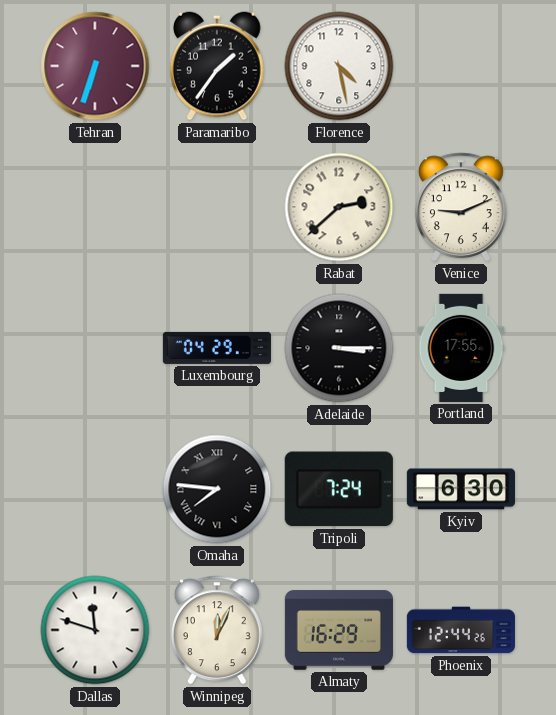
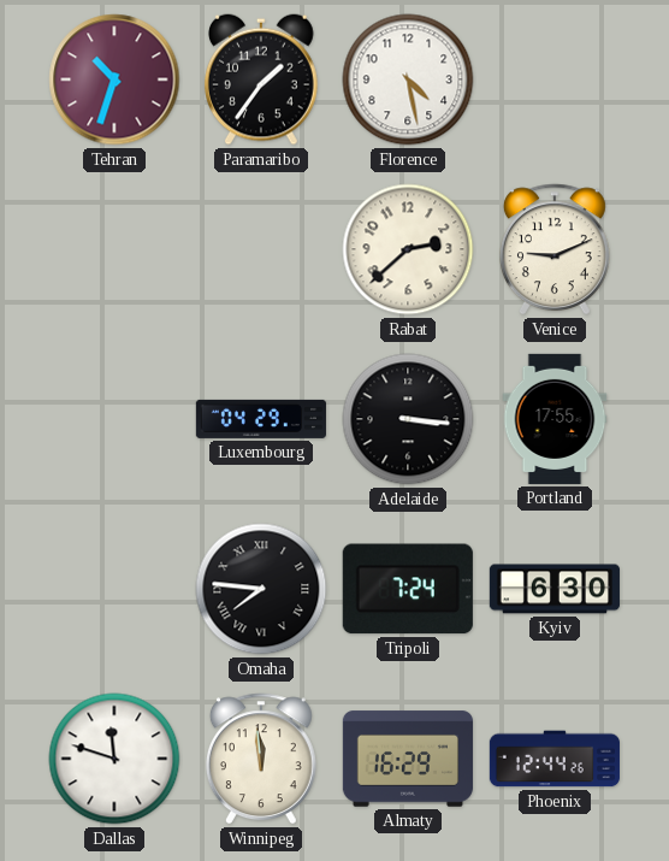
Tehran: 6:33 -> 10:33
Adelaide: 3:15 -> 3:16
Winnipeg: 12:04 -> 11:59
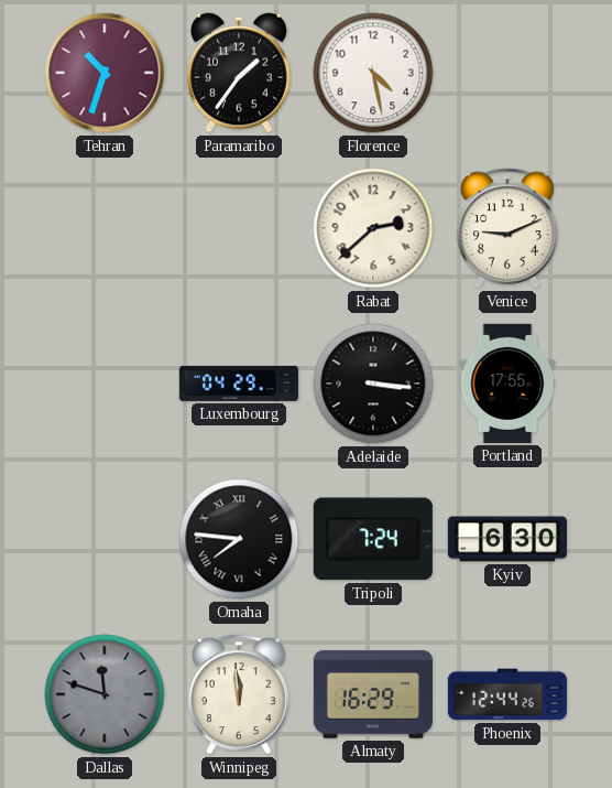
Dallas dial: white -> grey
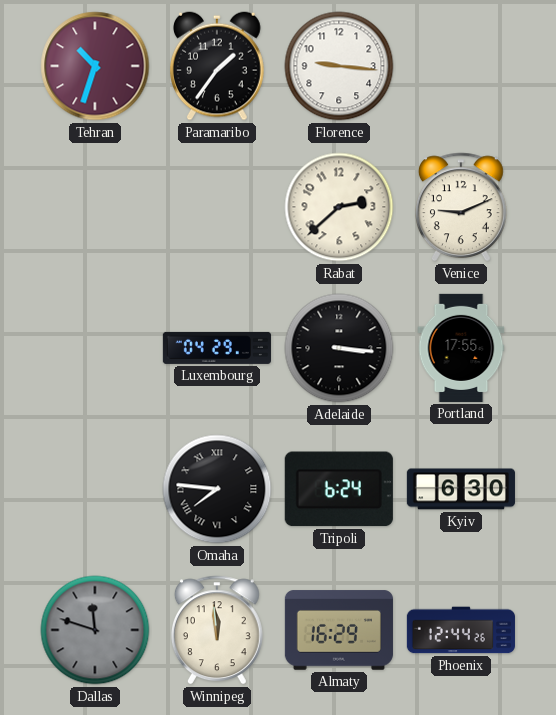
Florence: 4:28 -> 9:16
Tripoli: 7:24 -> 6:24
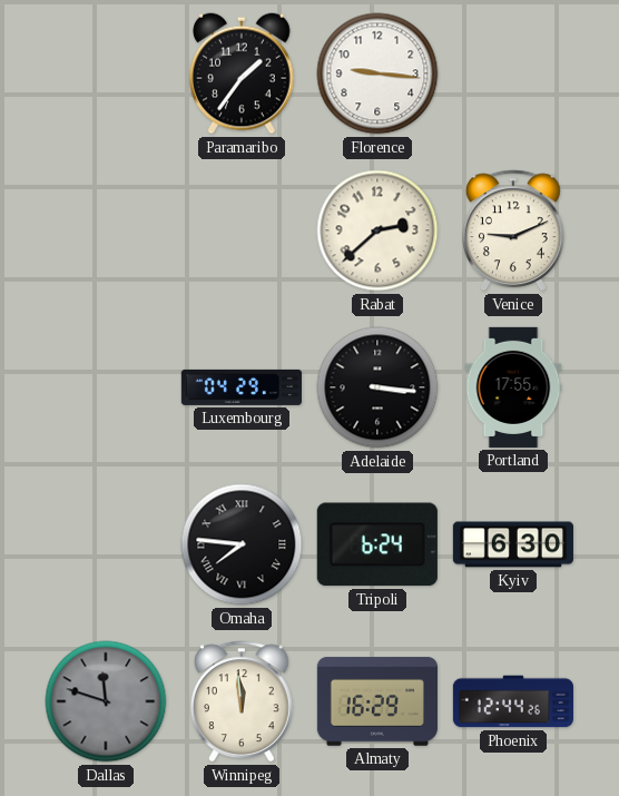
Tehran: 10:33 -> none
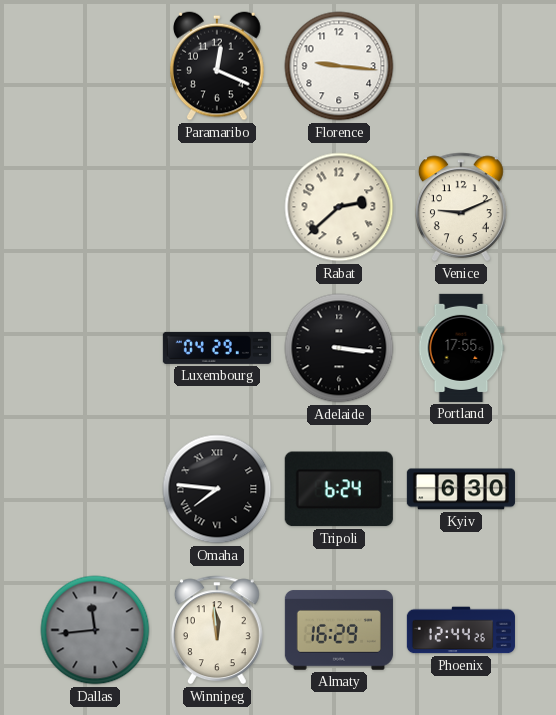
Paramaribo: 1:36 -> 12:19
Dallas: 11:48 -> 11:44
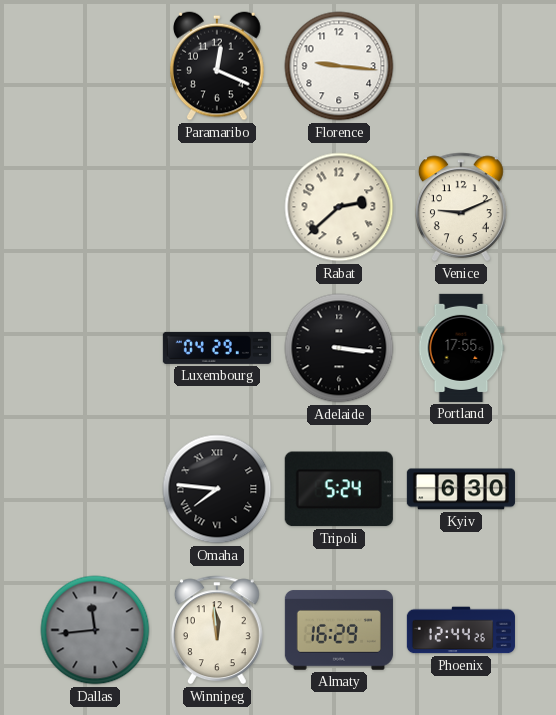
Tripoli: 6:24 -> 5:24
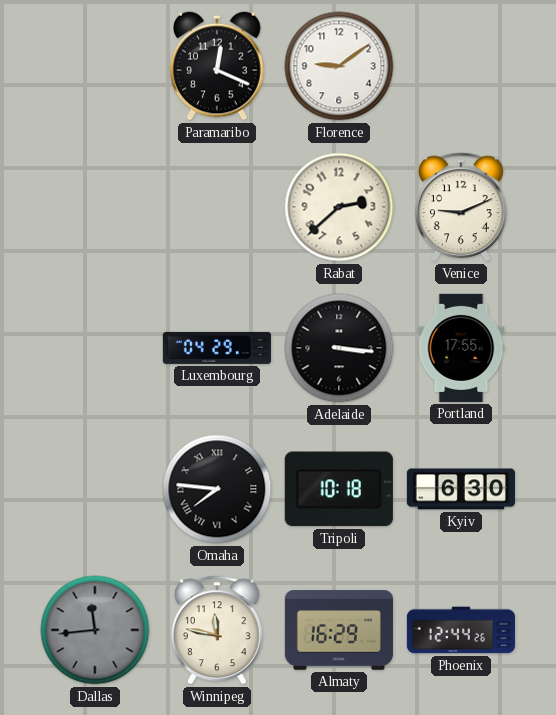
Florence: 9:16 -> 9:09
Tripoli: 5:24 -> 10:18
Winnipeg: 11:59 -> 11:47
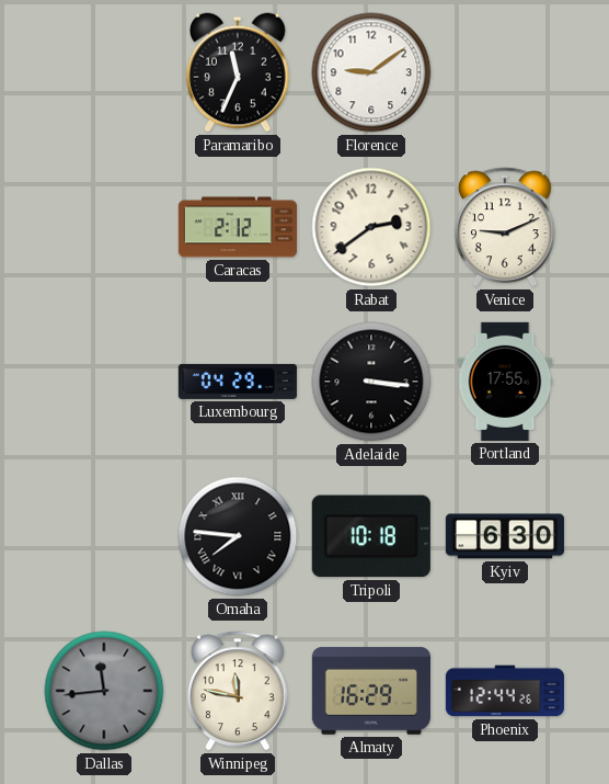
Paramaribo: 12:19 -> 11:34
Caracas: none -> 2:12
Rabat: 2:38 -> 2:39
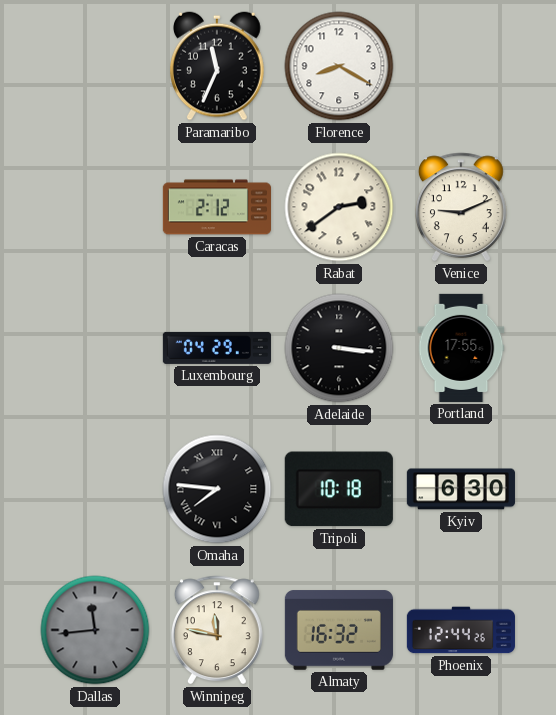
Florence: 9:09 -> 8:20
Almaty: 16:29 -> 16:32
